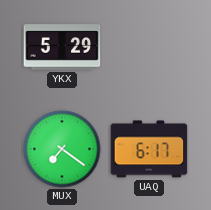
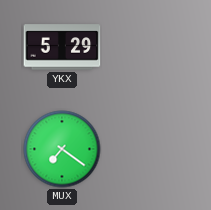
UAQ: 6:17 -> none
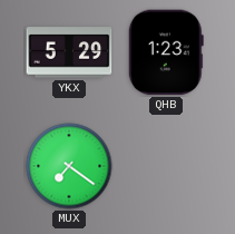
QHB: none -> 1:23
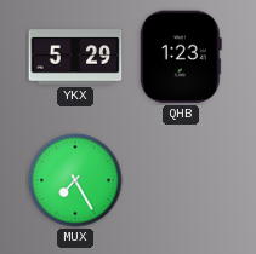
MUX: 7:21 -> 7:25
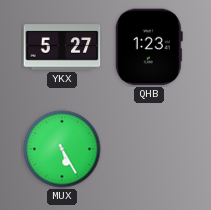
YKX: 5:29 -> 5:27
MUX: 7:25 -> 5:25
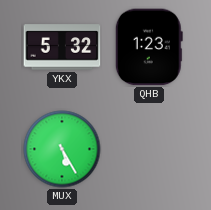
YKX: 5:27 -> 5:32
